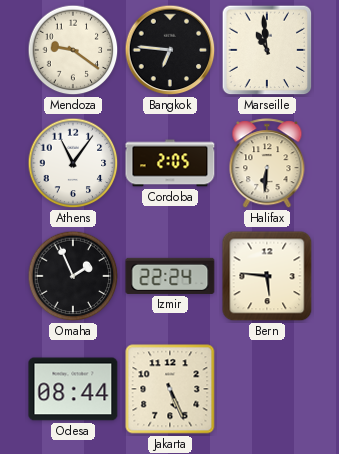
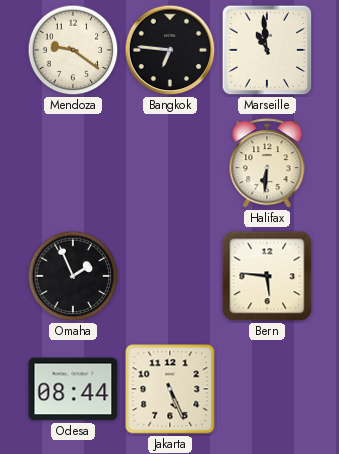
Athens: 11:06 -> none
Cordoba: 2:05 -> none
Izmir: 22:24 -> none
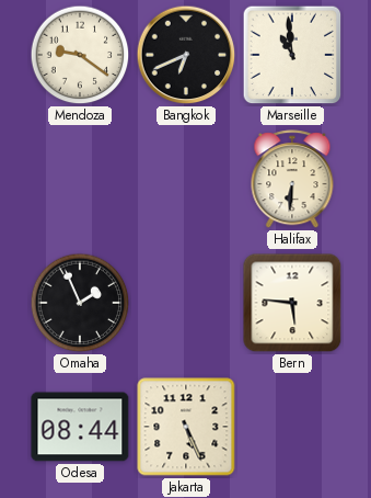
Bangkok: 6:46 -> 6:41
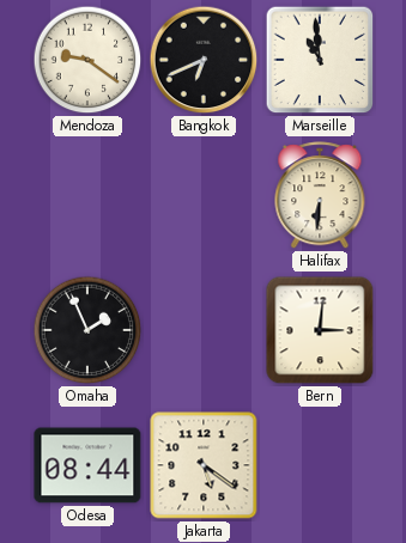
Bern: 5:46 -> 3:01
Jakarta: 5:26 -> 5:21
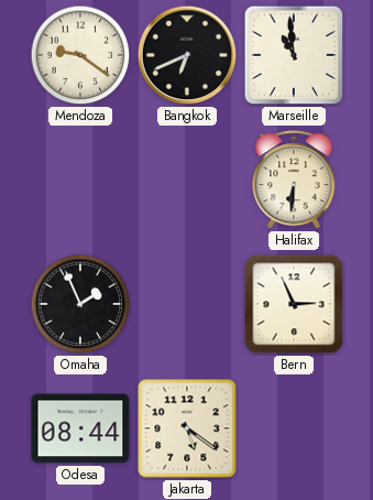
Bern: 3:01 -> 2:56
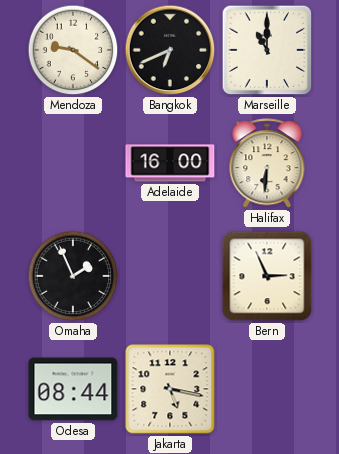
Marseille: 10:59 -> 11:00
Adelaide: none -> 16:00
Jakarta: 5:21 -> 5:17
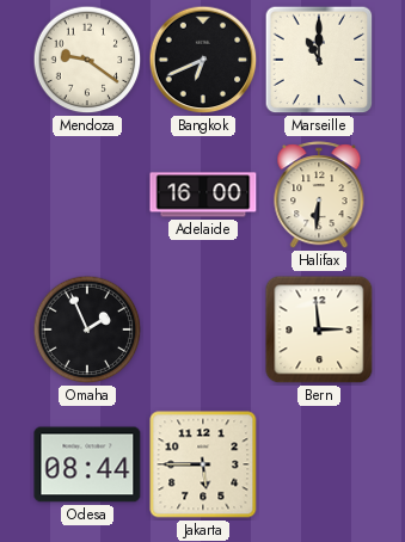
Bern: 2:56 -> 2:59
Jakarta: 5:17 -> 5:45
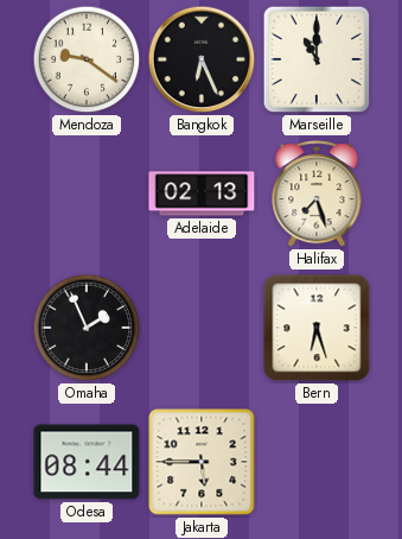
Bangkok: 6:41 -> 6:26
Adelaide: 16:00 -> 02:13
Halifax: 6:31 -> 7:27
Bern: 2:59 -> 6:27
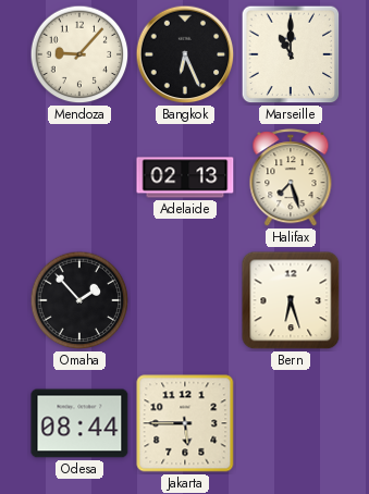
Mendoza: 9:21 -> 9:07
Omaha: 1:56 -> 1:53
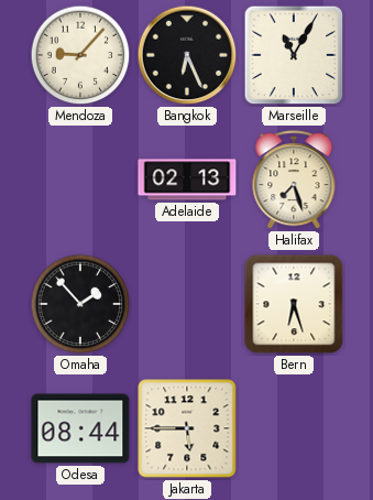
Marseille: 11:00 -> 11:05
